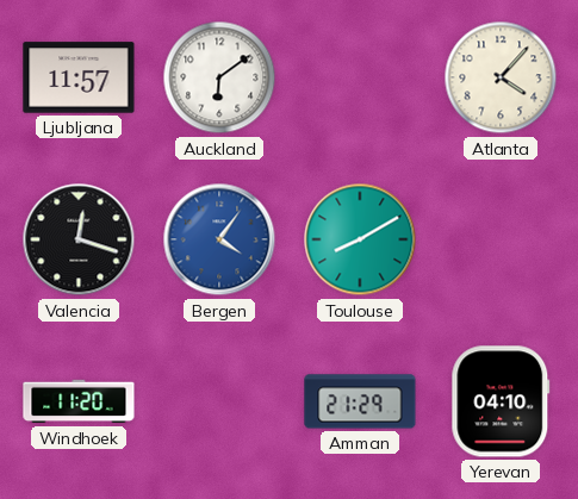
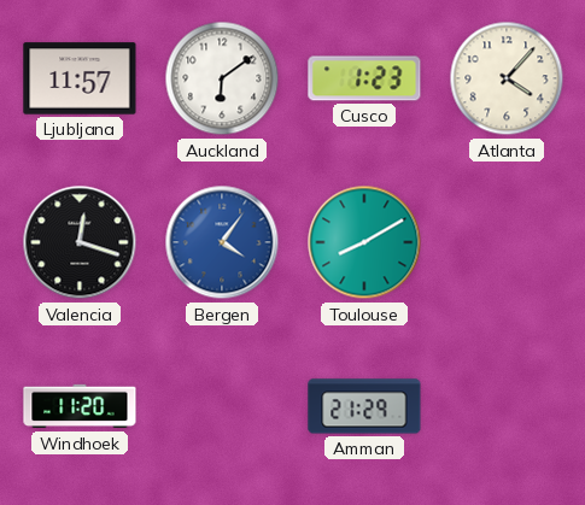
Cusco: none -> 1:23
Yerevan: 04:10 -> none
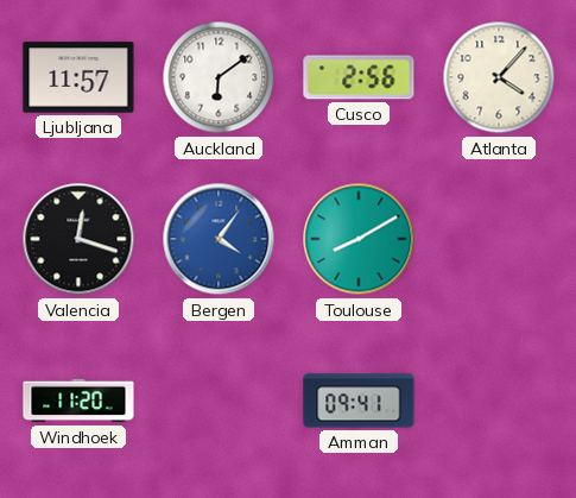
Cusco: 1:23 -> 2:56
Amman: 21:29 -> 09:41
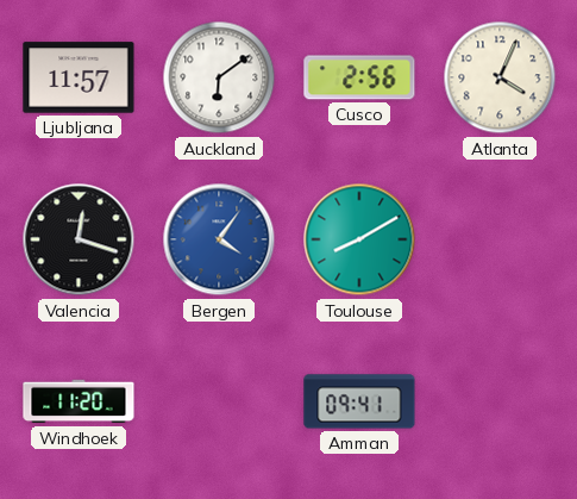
Atlanta: 4:07 -> 4:04
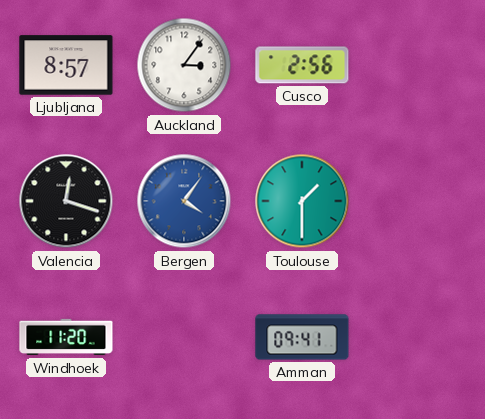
Ljubljana: 11:57 -> 8:57
Auckland: 6:09 -> 3:06
Atlanta: 4:04 -> none
Toulouse: 8:10 -> 1:30
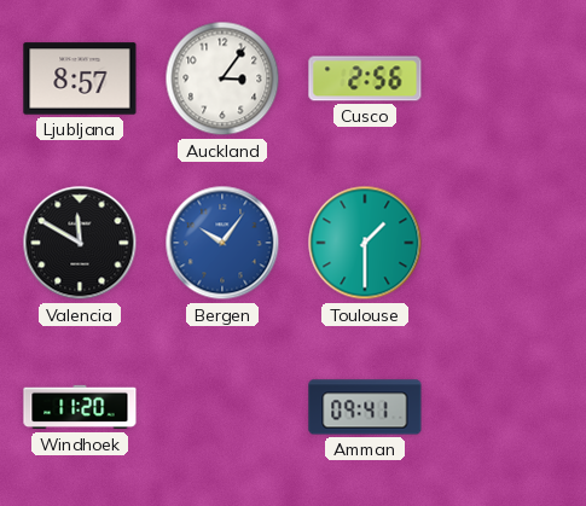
Valencia: 12:18 -> 11:50
Bergen: 4:06 -> 10:06
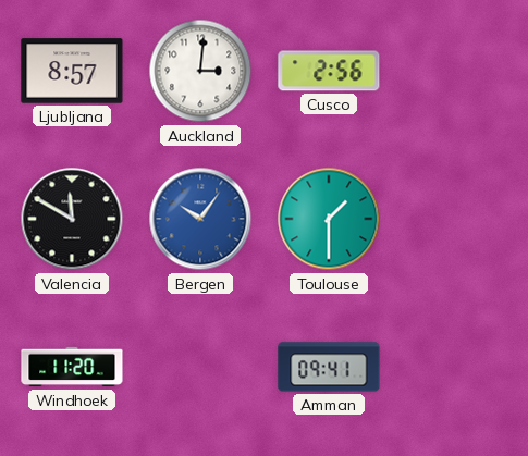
Auckland: 3:06 -> 3:01
